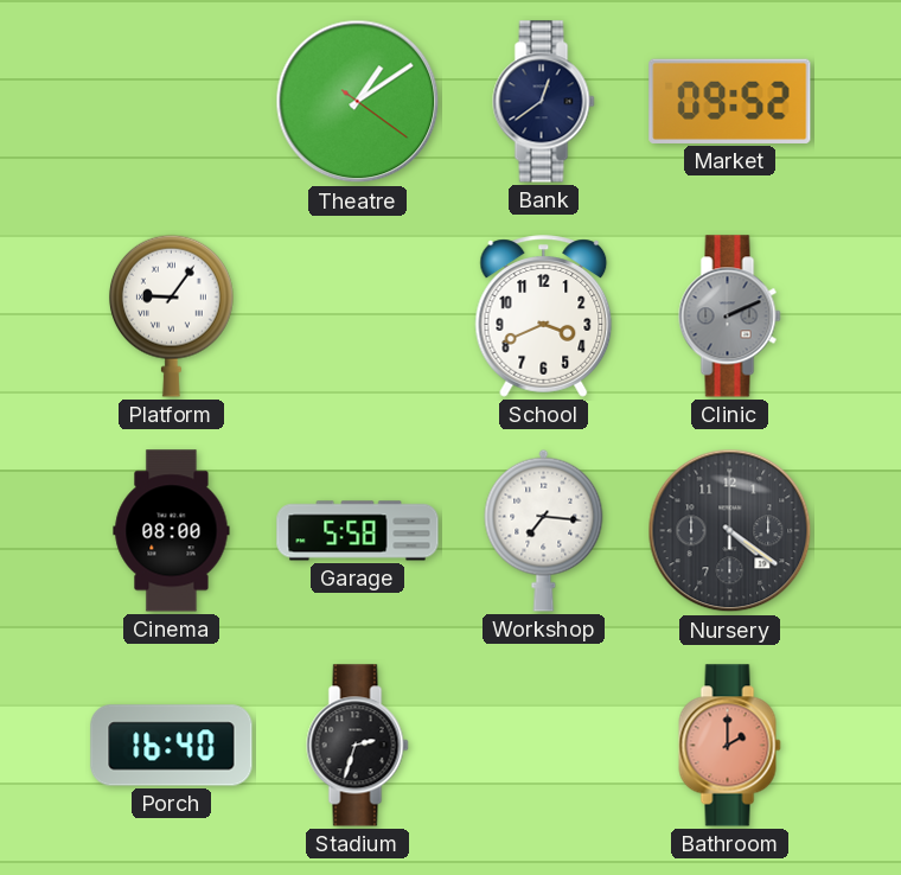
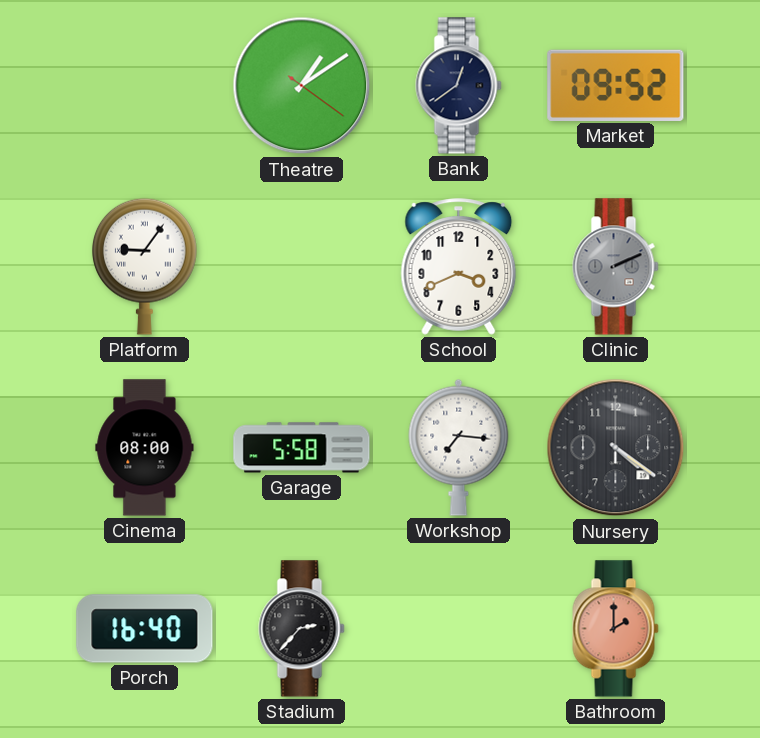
Stadium: 2:33 -> 2:37
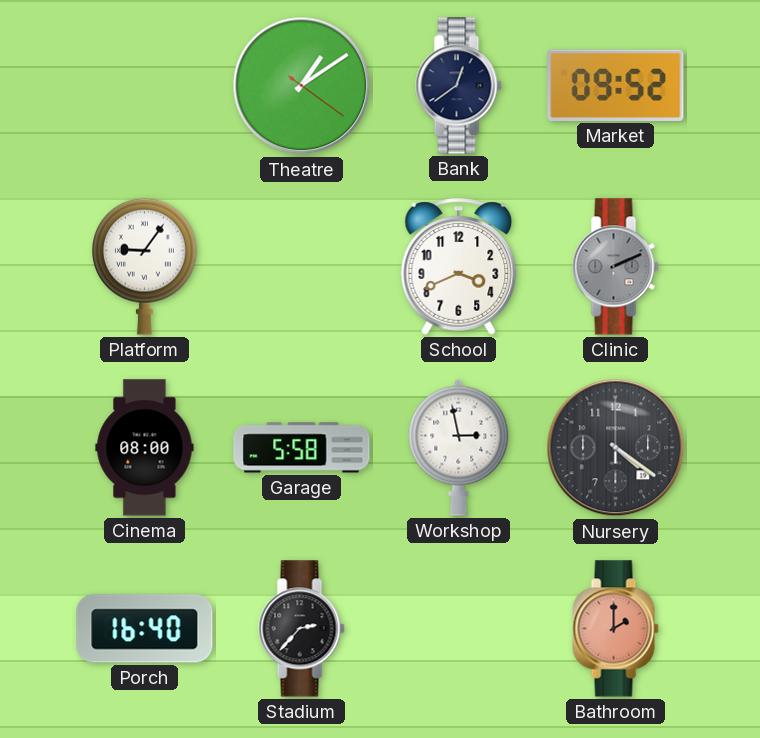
Workshop: 7:16 -> 2:58
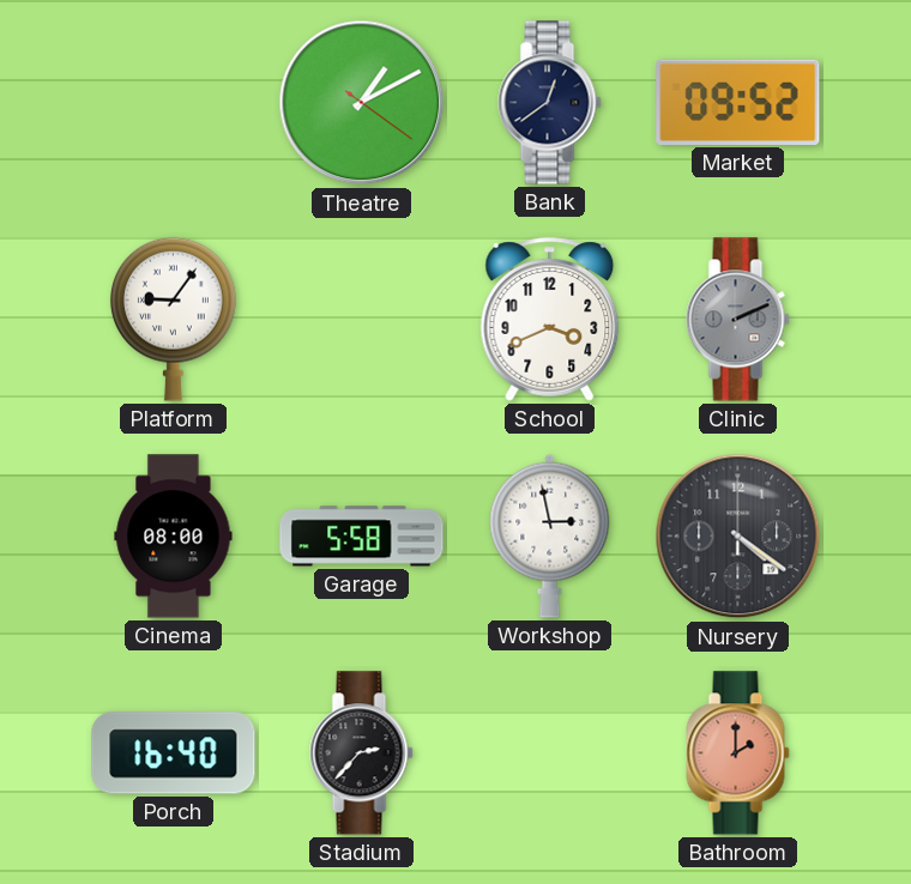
Theatre: 1:09 -> 1:10
